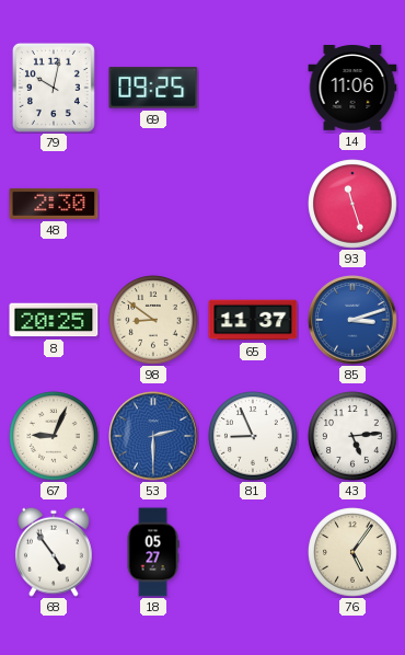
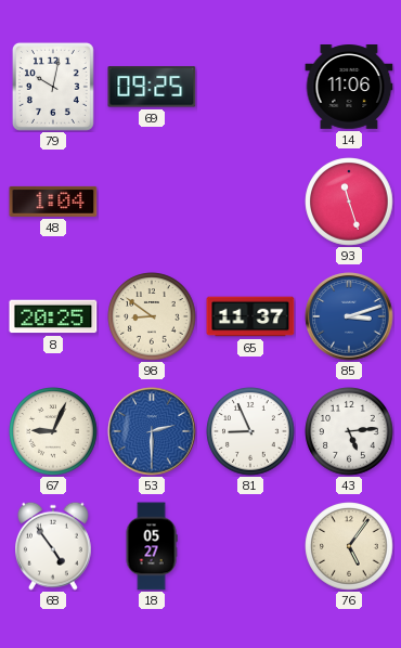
48: 2:30 -> 1:04
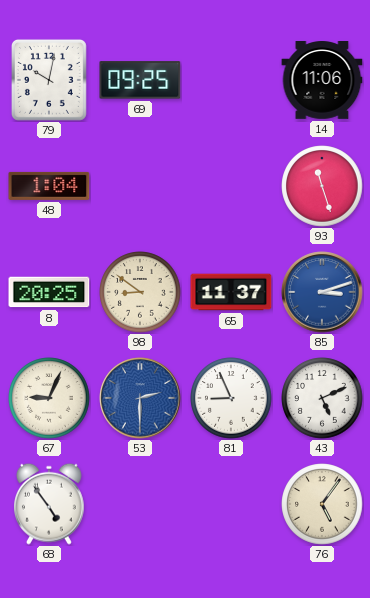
43: 5:14 -> 5:11
18: 05:27 -> none
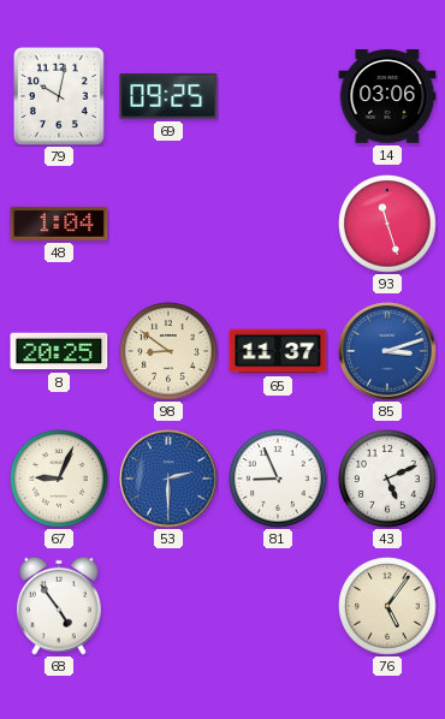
14: 11:06 -> 03:06
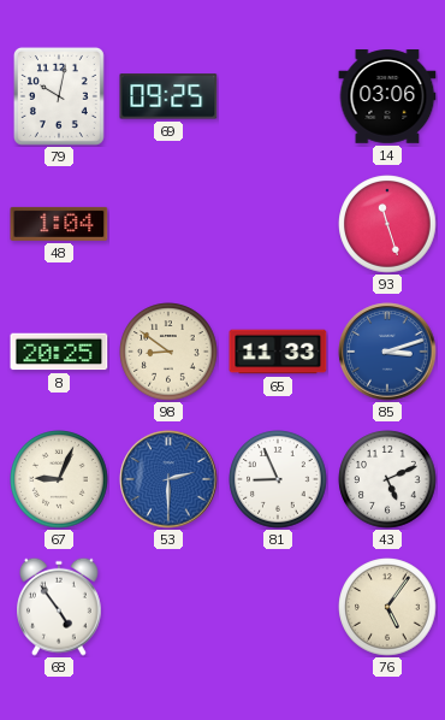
65: 11:37 -> 11:33
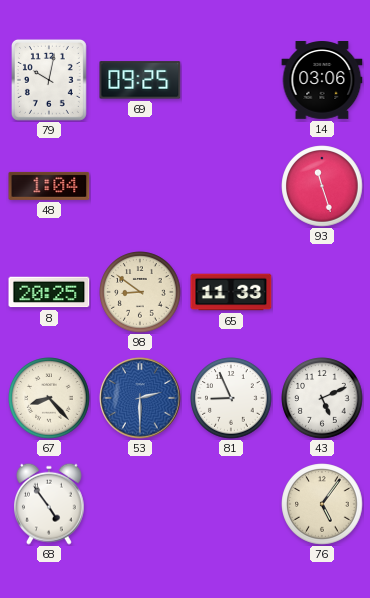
85: 3:12 -> none
67: 9:04 -> 8:23
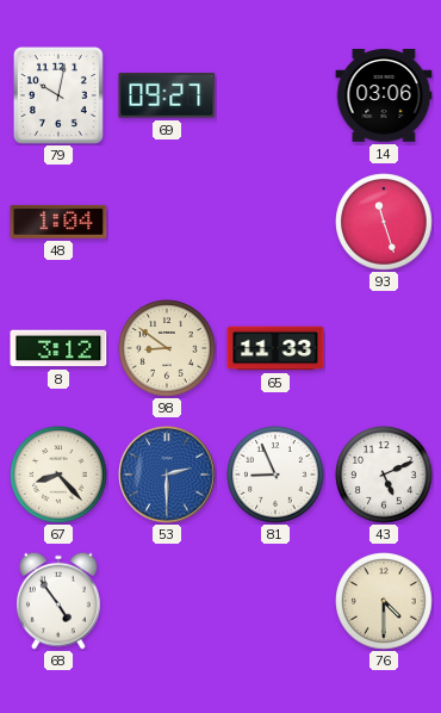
69: 09:25 -> 09:27
8: 20:25 -> 3:12
76: 5:06 -> 4:30
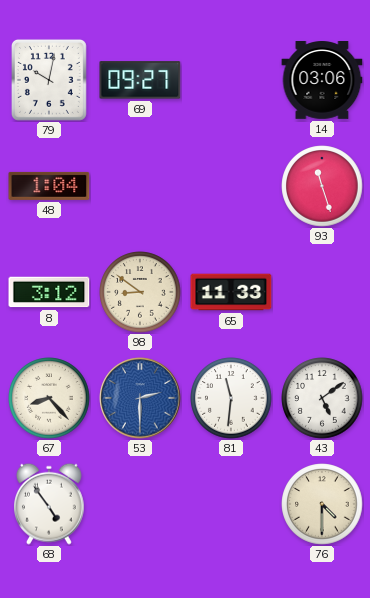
81: 8:56 -> 11:31
43: 5:11 -> 5:09
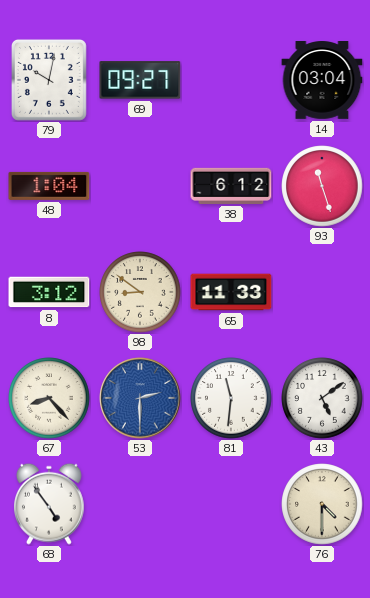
14: 03:06 -> 03:04
38: none -> 6:12
